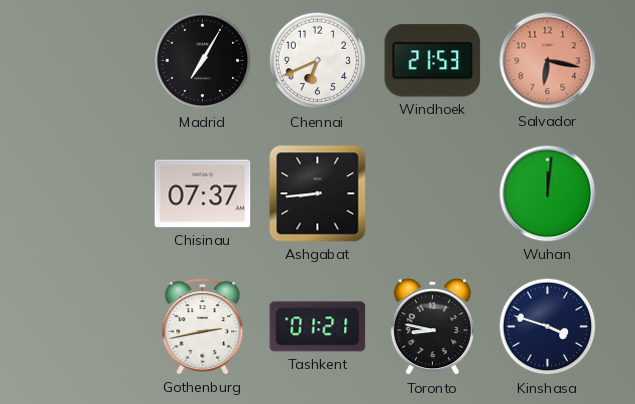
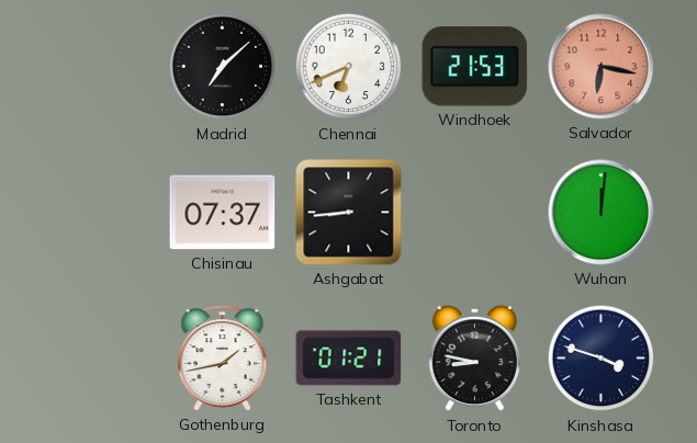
Madrid: 7:05 -> 7:08
Gothenburg: 2:43 -> 1:43
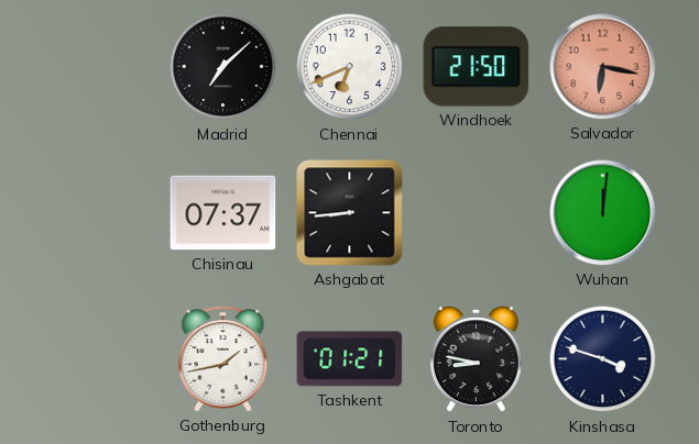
Windhoek: 21:53 -> 21:50
